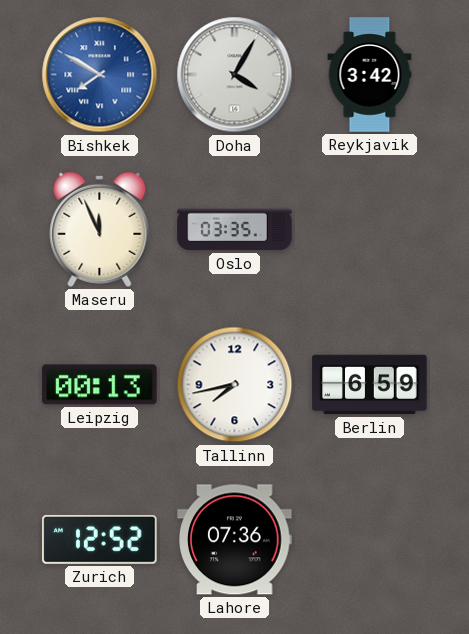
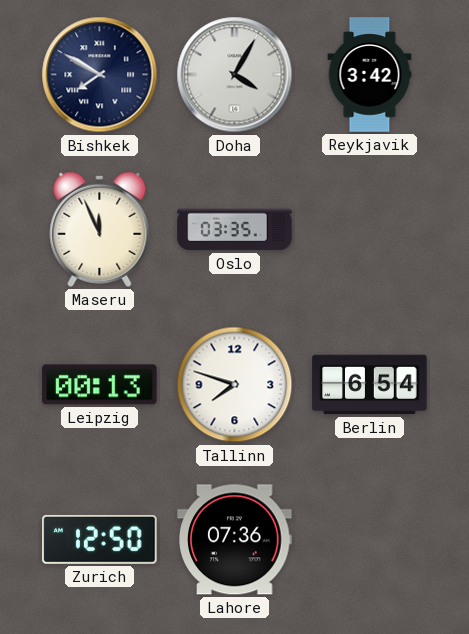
Bishkek dial: blue -> navy
Tallinn: 7:43 -> 7:48
Berlin: 6:59 -> 6:54
Zurich: 12:52 -> 12:50
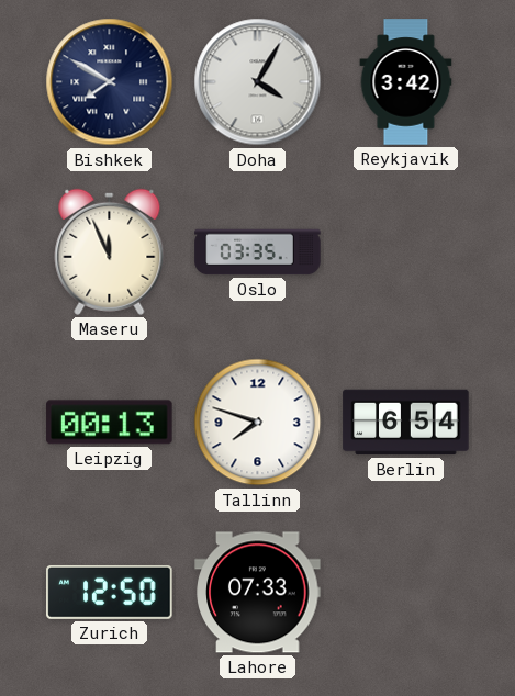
Lahore: 07:36 -> 07:33
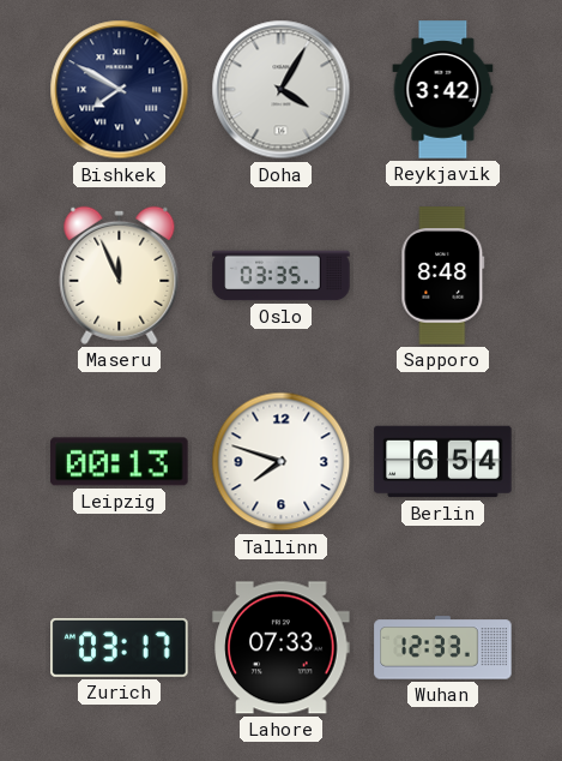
Sapporo: none -> 8:48
Zurich: 12:50 -> 03:17
Wuhan: none -> 12:33
